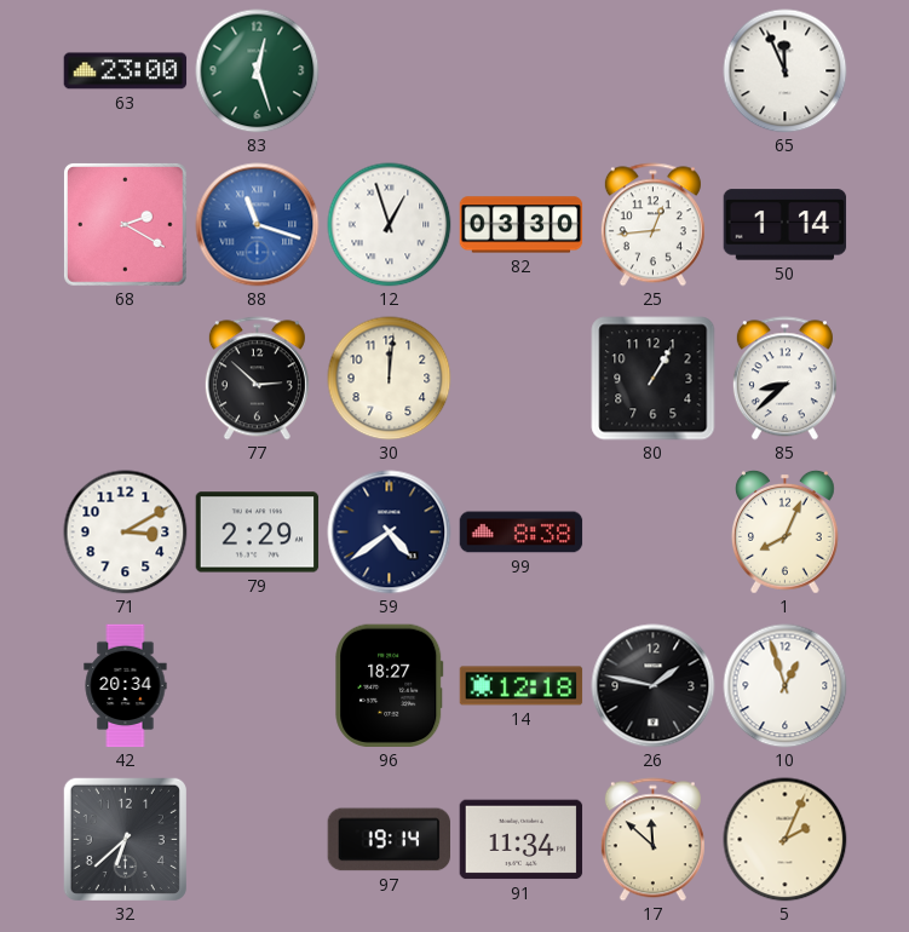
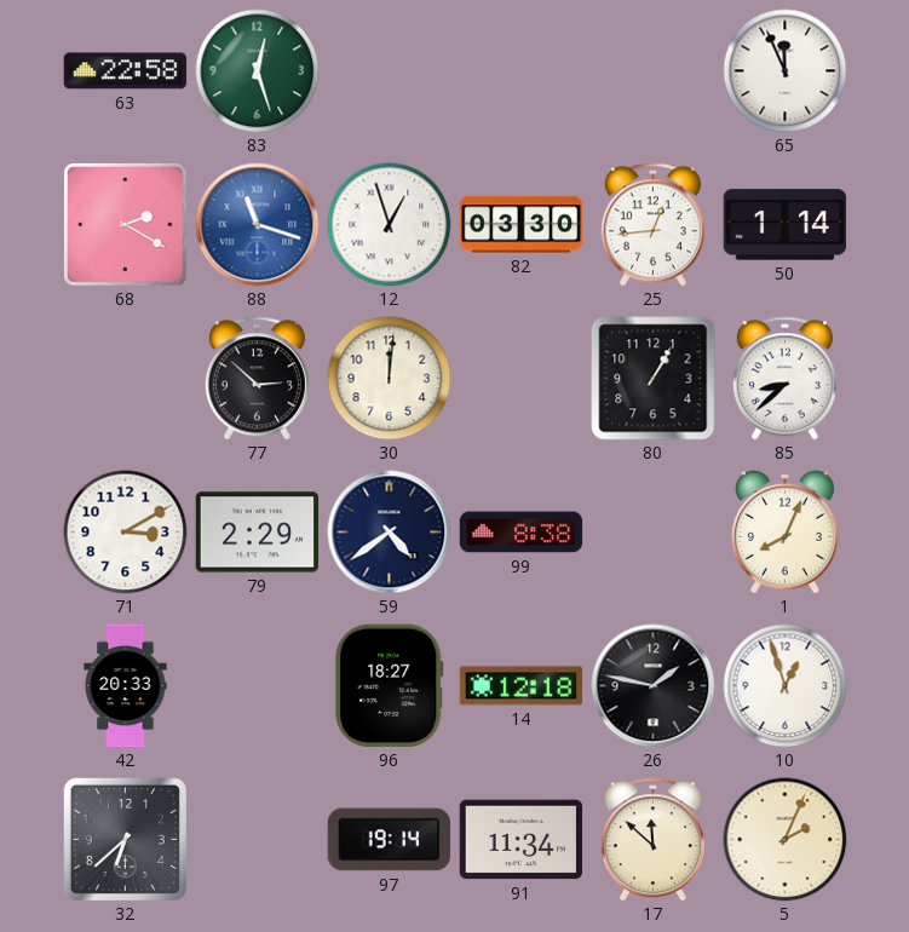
63: 23:00 -> 22:58
42: 20:34 -> 20:33
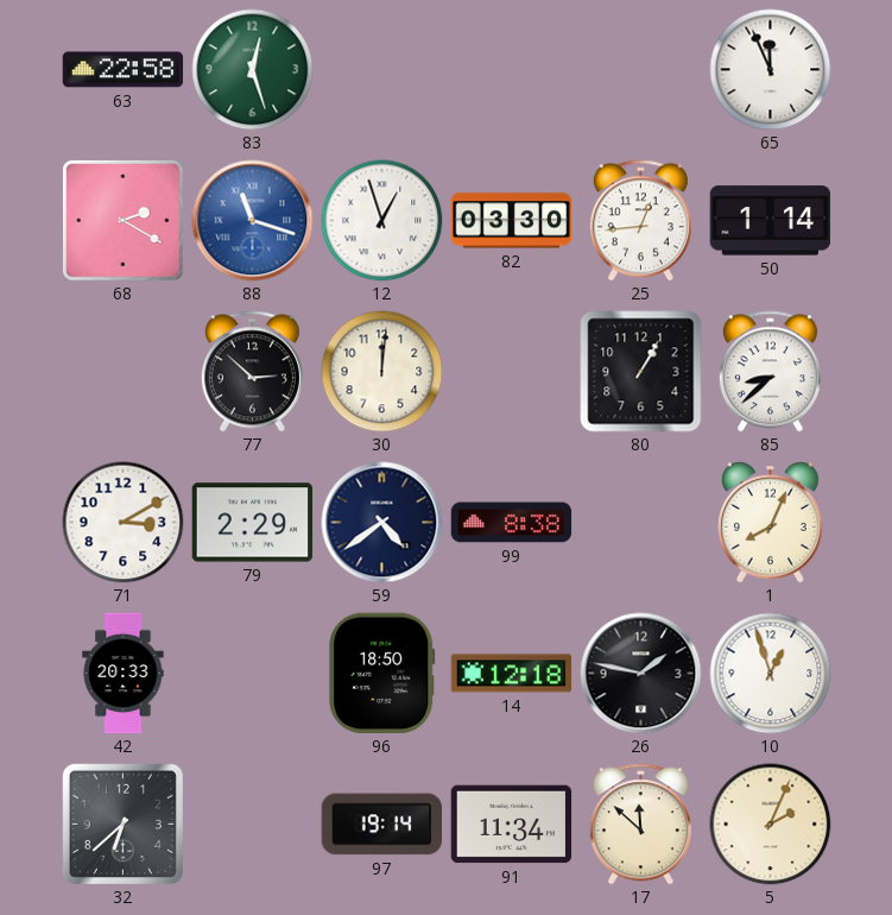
96: 18:27 -> 18:50
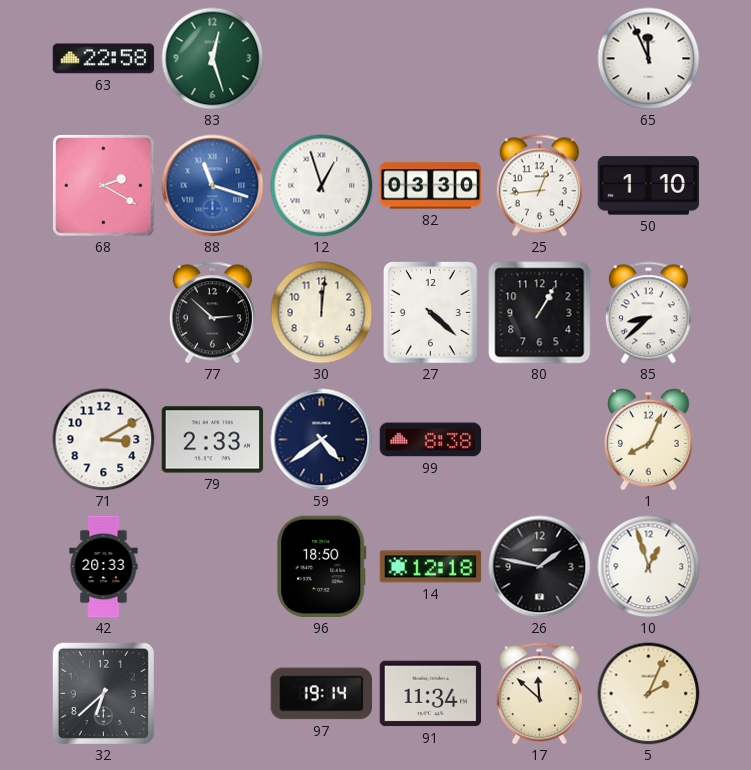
50: 1:14 -> 1:10
27: none -> 4:22
79: 2:29 -> 2:33
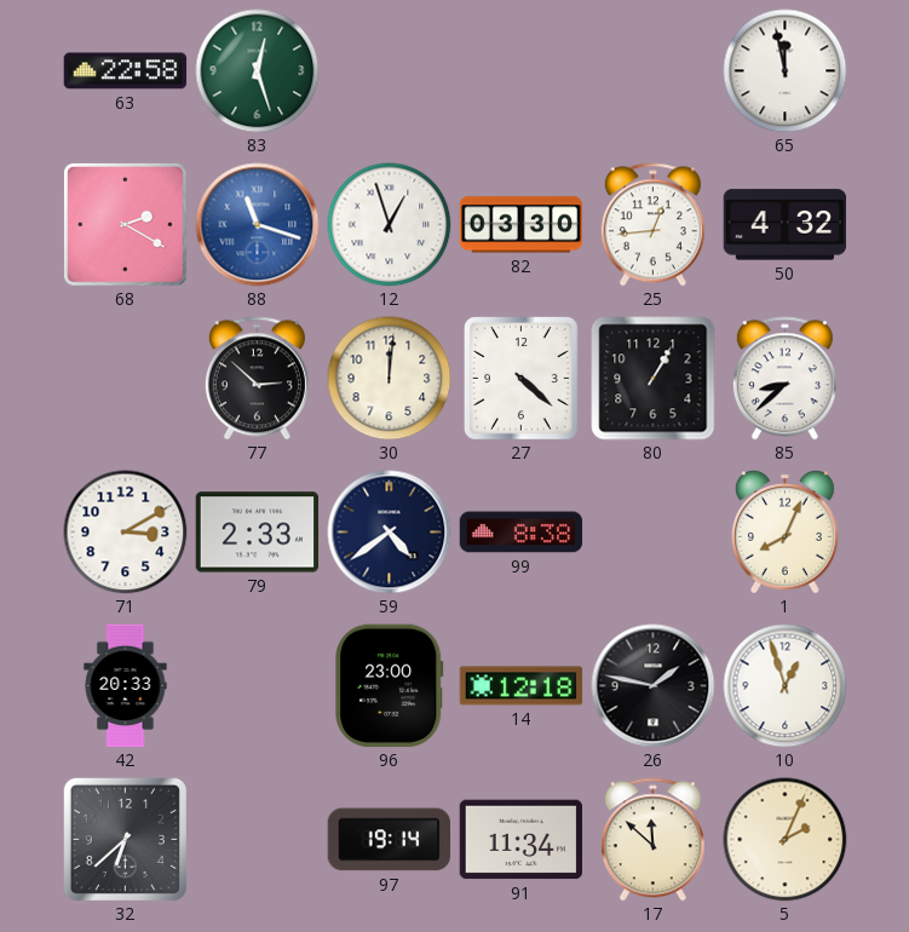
65: 11:56 -> 11:58
50: 1:10 -> 4:32
96: 18:50 -> 23:00
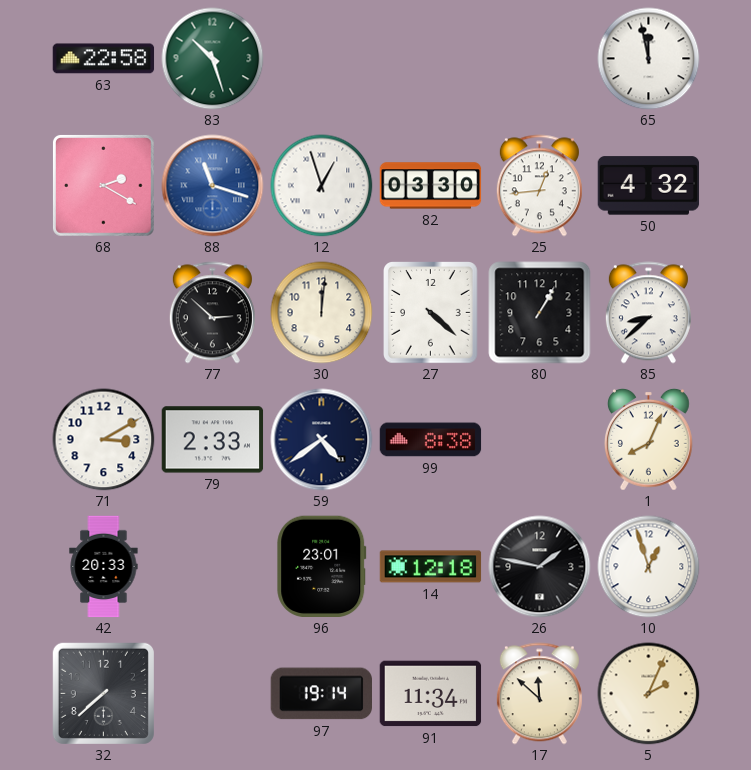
83: 12:27 -> 10:27
96: 23:00 -> 23:01
32: 6:38 -> 7:38
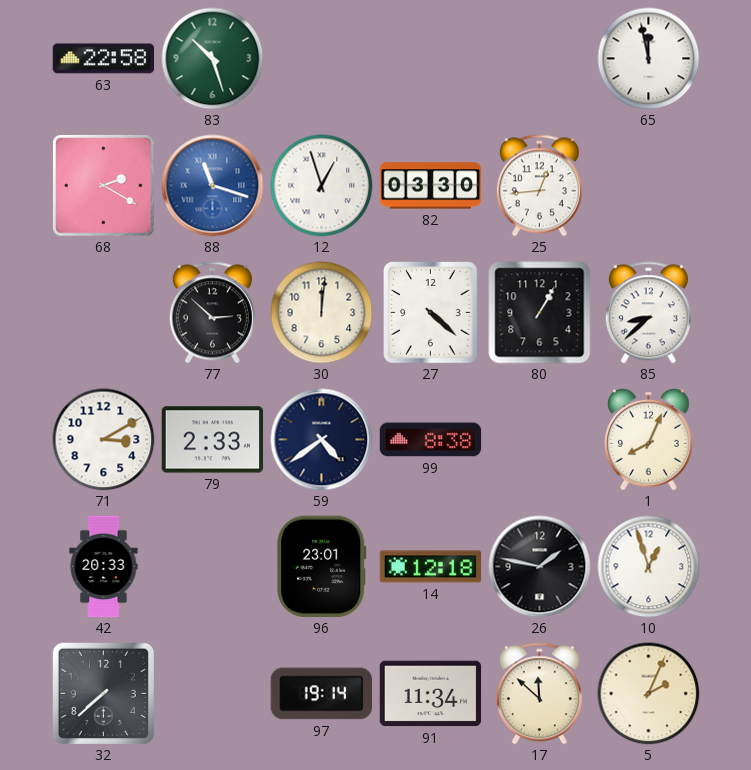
50: 4:32 -> none
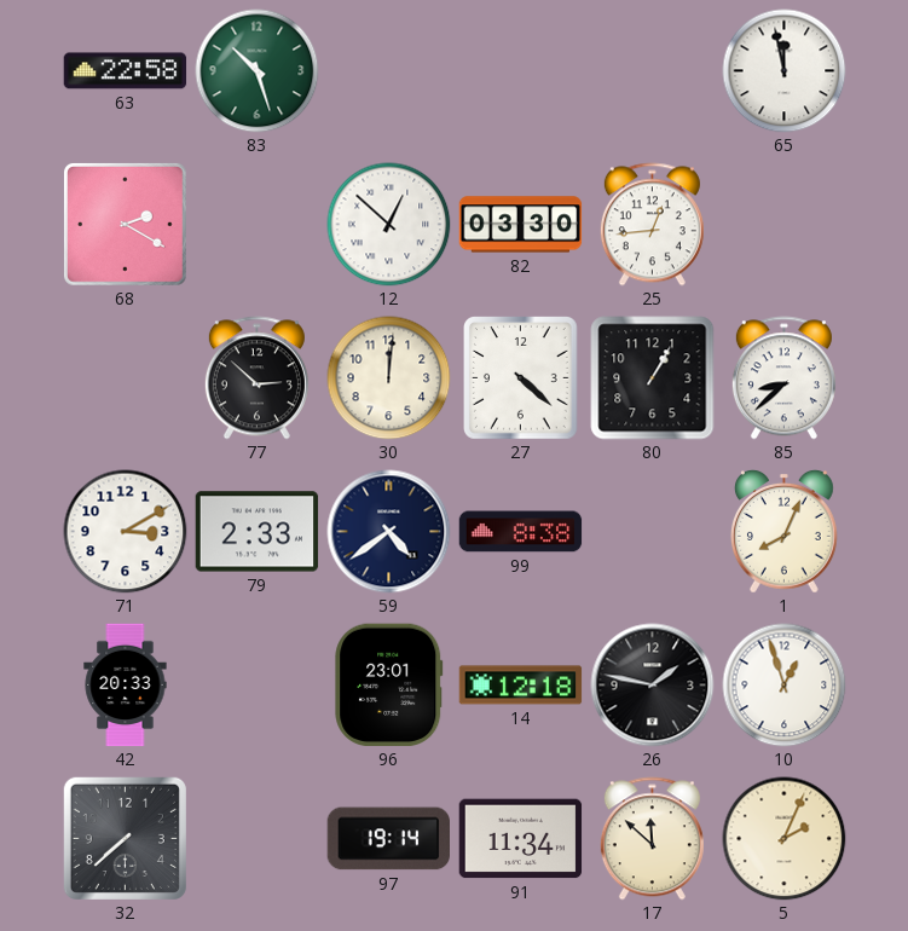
88: 11:18 -> none
12: 12:57 -> 12:52
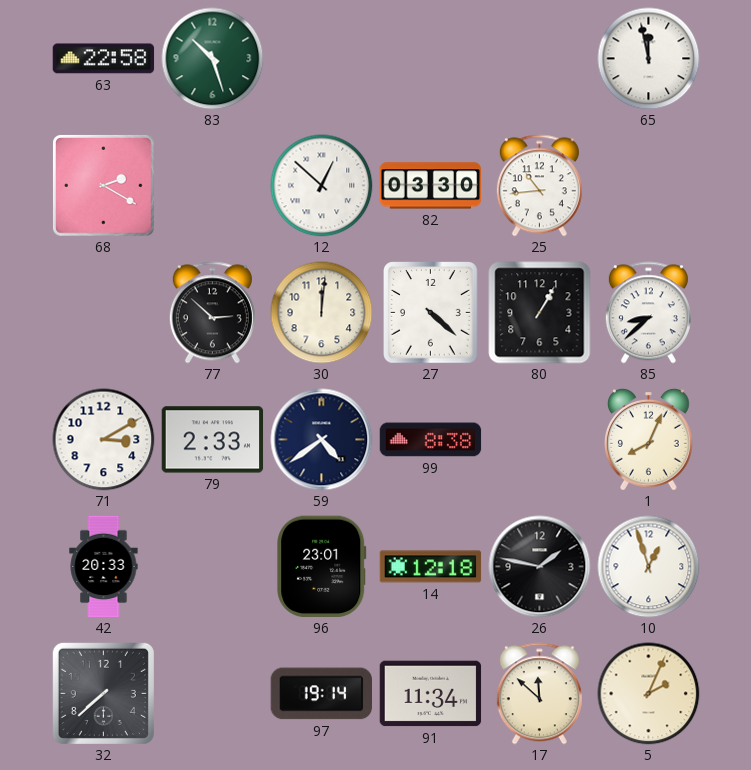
25: 12:44 -> 10:44
